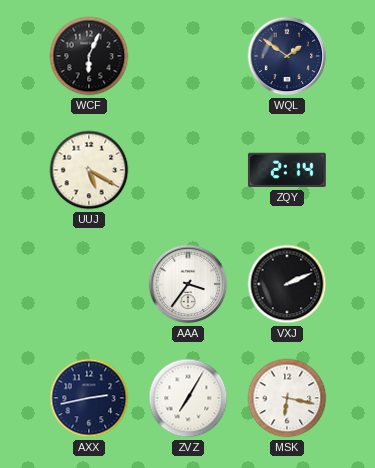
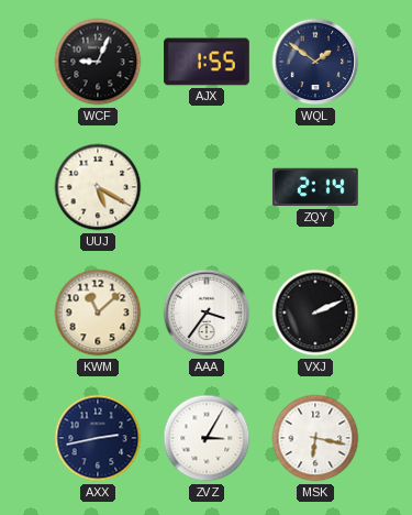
WCF: 6:04 -> 9:04
AJX: none -> 1:55
KWM: none -> 11:08
ZVZ: 7:05 -> 3:05
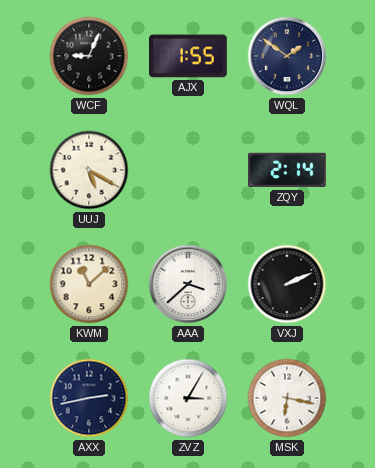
AAA: 3:36 -> 3:38
